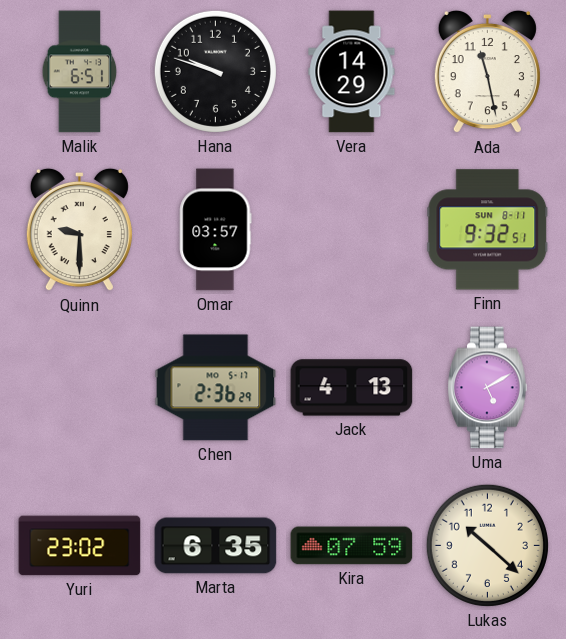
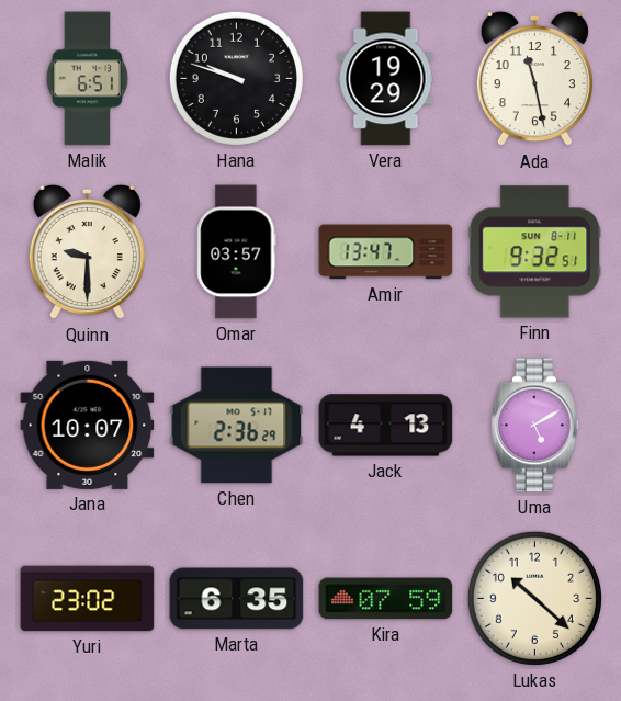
Vera: 14:29 -> 19:29
Amir: none -> 13:47
Jana: none -> 10:07
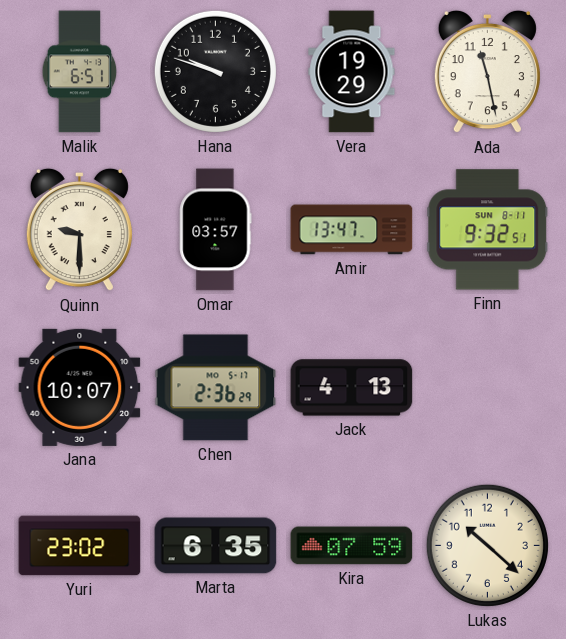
Uma: 5:10 -> none
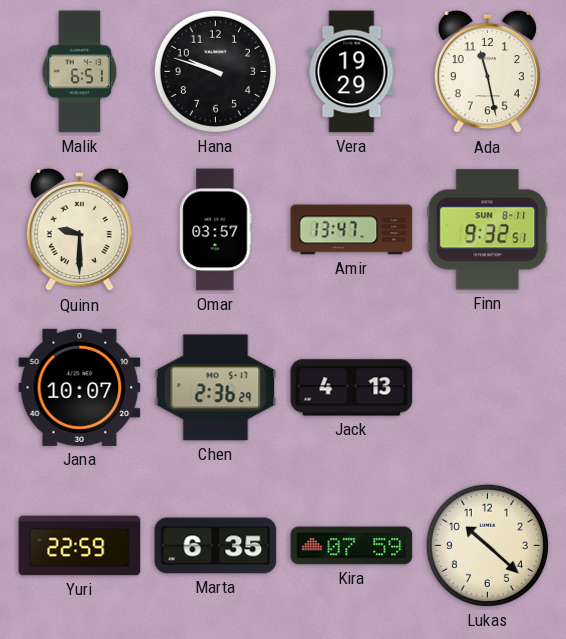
Yuri: 23:02 -> 22:59
